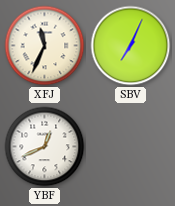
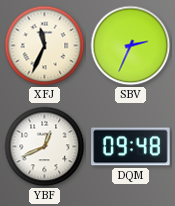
SBV: 7:04 -> 2:34
DQM: none -> 09:48
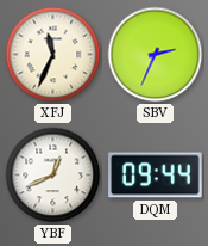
DQM: 09:48 -> 09:44
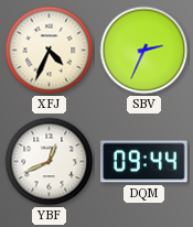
XFJ: 11:34 -> 4:34
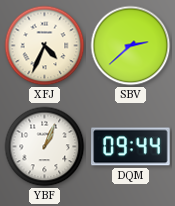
SBV: 2:34 -> 2:38
YBF: 12:41 -> 1:04
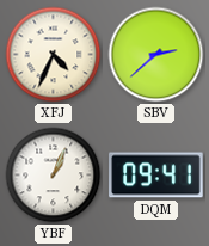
DQM: 09:44 -> 09:41
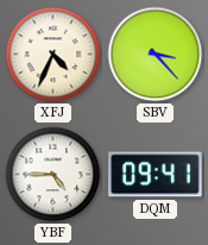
SBV: 2:38 -> 3:23
YBF: 1:04 -> 4:45
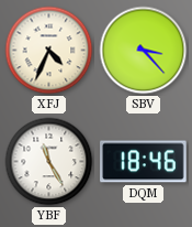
YBF: 4:45 -> 11:25
DQM: 09:41 -> 18:46
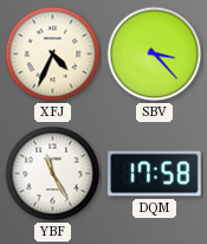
DQM: 18:46 -> 17:58
